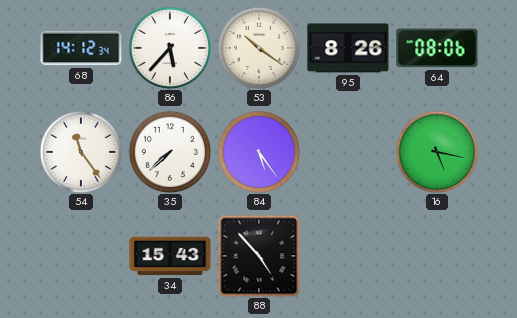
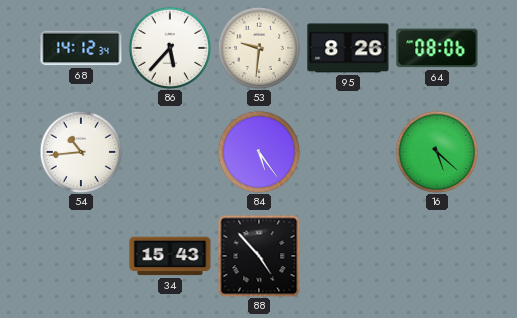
53: 10:21 -> 9:31
54: 11:24 -> 10:44
35: 7:38 -> none
16: 5:17 -> 5:22
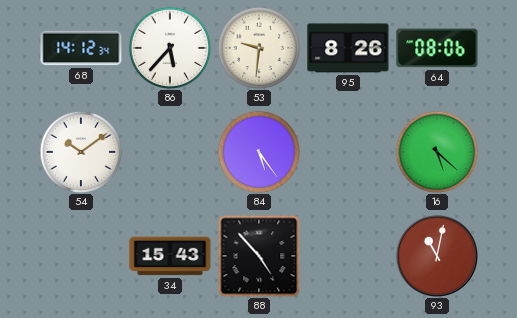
54: 10:44 -> 10:09
93: none -> 11:02
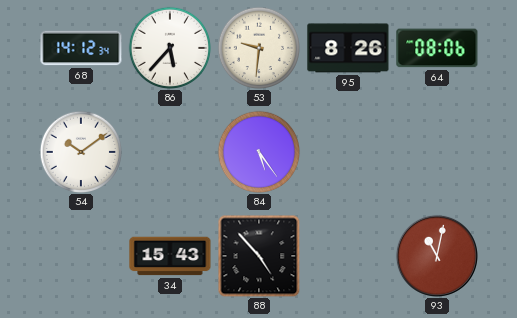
16: 5:22 -> none
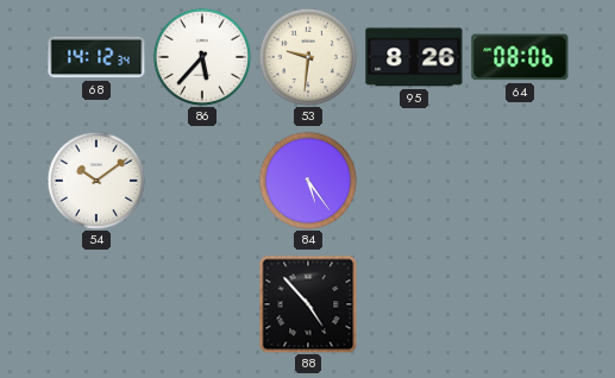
34: 15:43 -> none
93: 11:02 -> none
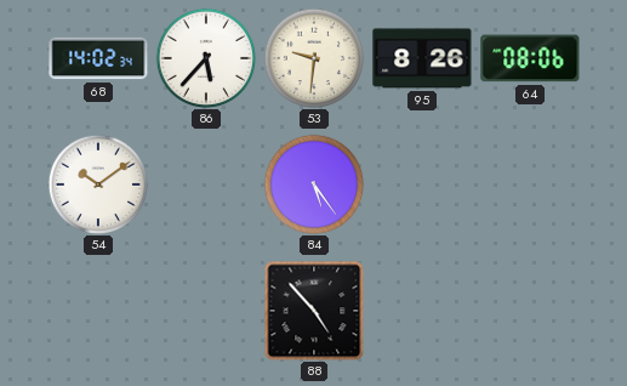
68: 14:12 -> 14:02
